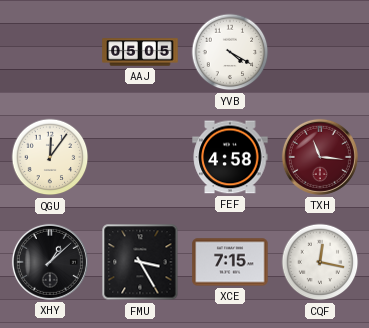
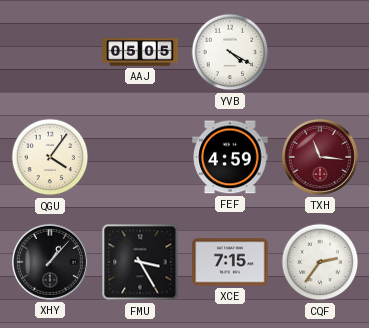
QGU: 12:06 -> 4:06
FEF: 4:58 -> 4:59
XHY: 1:08 -> 1:07
CQF: 12:17 -> 2:36
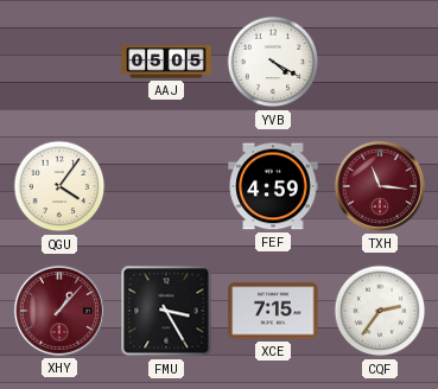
XHY dial: black -> burgundy
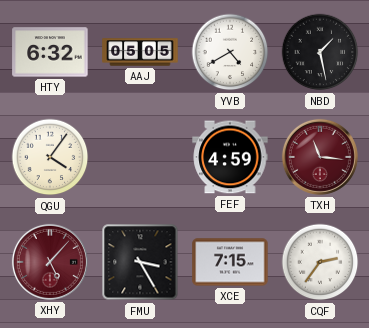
HTY: none -> 6:32
YVB: 4:20 -> 4:40
NBD: none -> 1:28
XHY: 1:07 -> 5:07
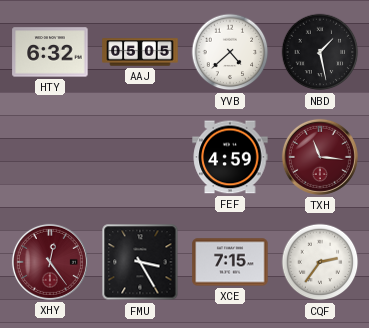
YVB: 4:40 -> 4:38
QGU: 4:06 -> none
XHY: 5:07 -> 12:24
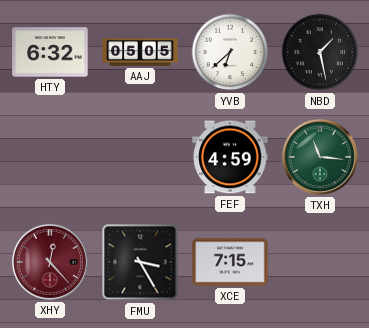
YVB: 4:38 -> 6:38
TXH dial: burgundy -> green
XHY: 12:24 -> 12:23
CQF: 2:36 -> none
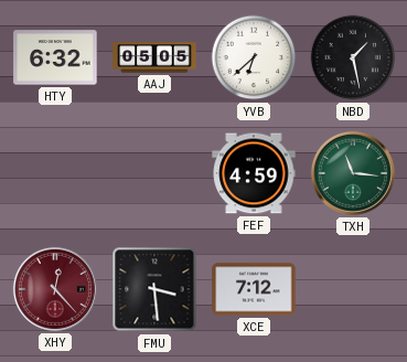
FMU: 3:25 -> 3:29
XCE: 7:15 -> 7:12
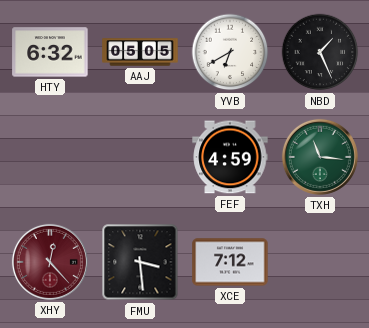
YVB: 6:38 -> 6:40
NBD: 1:28 -> 1:26
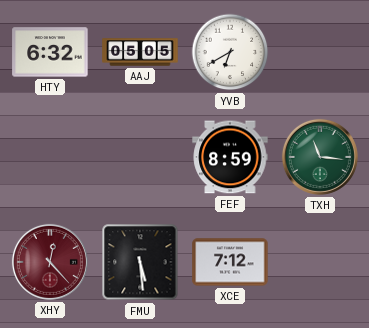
NBD: 1:26 -> none
FEF: 4:59 -> 8:59
FMU: 3:29 -> 5:29
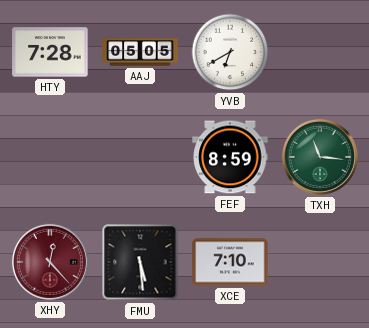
HTY: 6:32 -> 7:28
XCE: 7:12 -> 7:10
